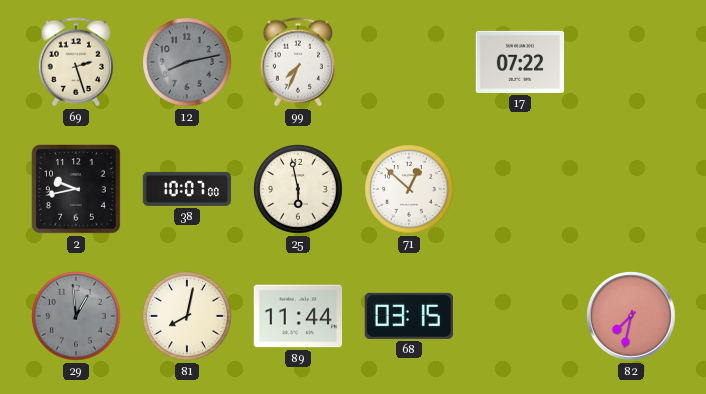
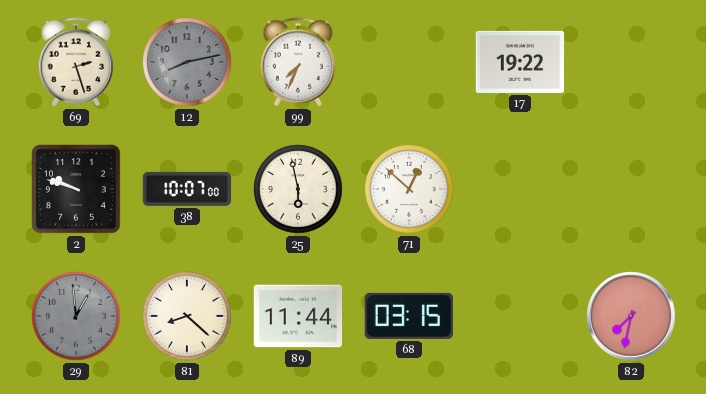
17: 07:22 -> 19:22
2: 9:43 -> 9:48
81: 8:02 -> 8:22
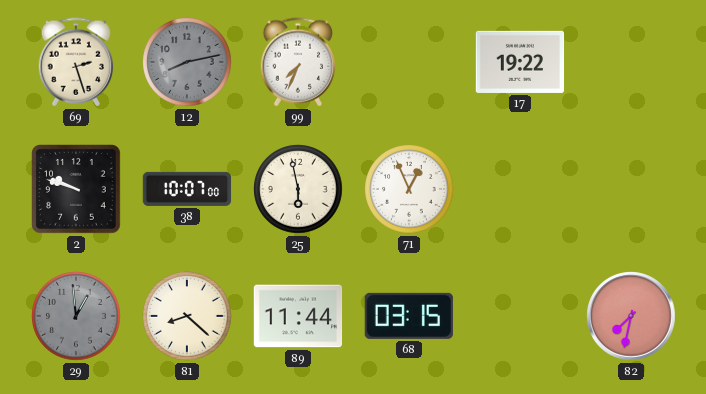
71: 12:52 -> 12:56
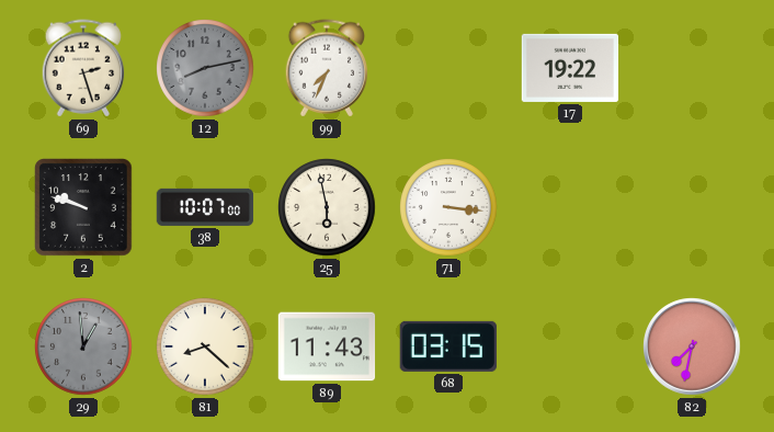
71: 12:56 -> 3:16
89: 11:44 -> 11:43
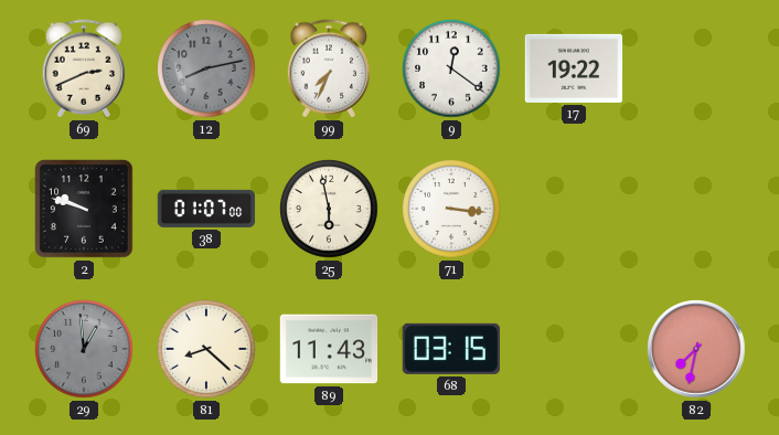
69: 2:27 -> 2:41
9: none -> 12:21
38: 10:07 -> 01:07
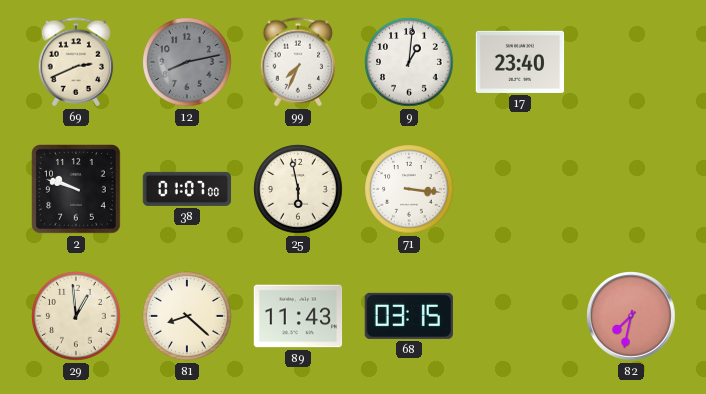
9: 12:21 -> 1:01
17: 19:22 -> 23:40
29 dial: grey -> cream
